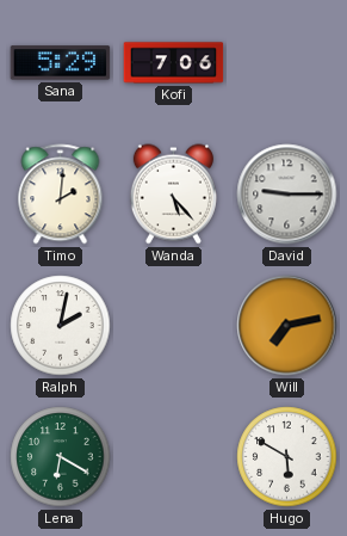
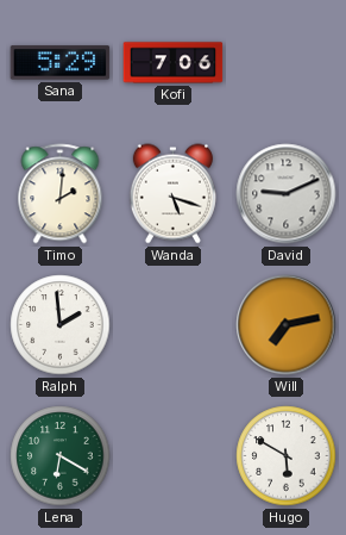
Wanda: 5:23 -> 5:18
David: 9:15 -> 9:11
Ralph: 2:02 -> 1:59
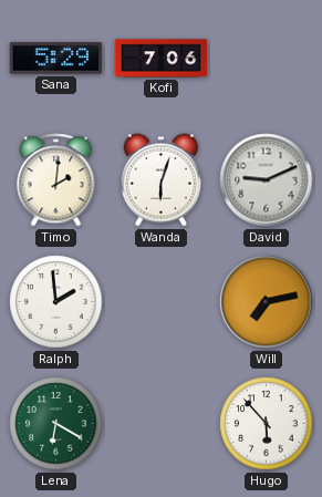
Wanda: 5:18 -> 6:03
Hugo: 5:50 -> 5:53
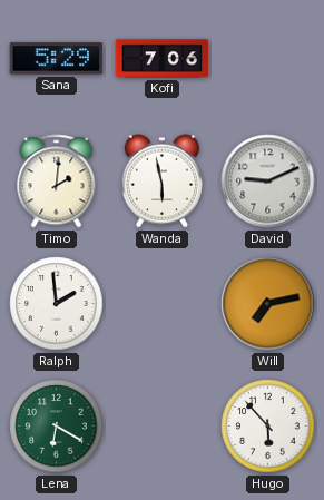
Wanda: 6:03 -> 5:58
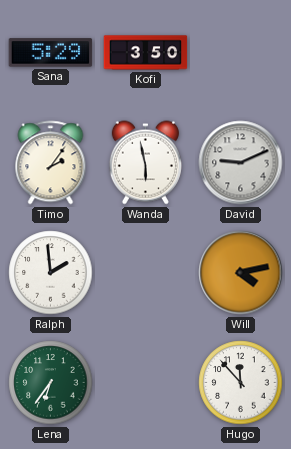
Kofi: 7:06 -> 3:50
Timo: 2:01 -> 2:06
Will: 7:13 -> 4:13
Lena: 6:20 -> 6:36
Hugo: 5:53 -> 11:53
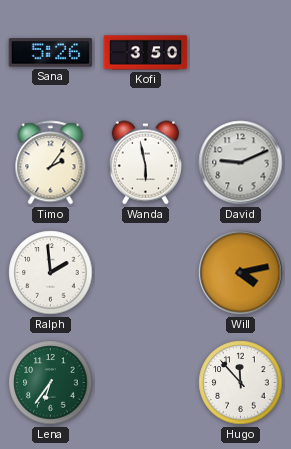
Sana: 5:29 -> 5:26
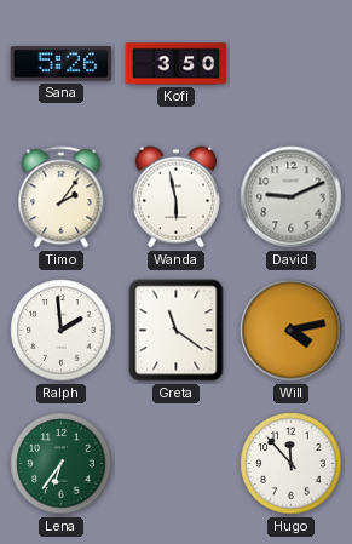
Greta: none -> 11:21
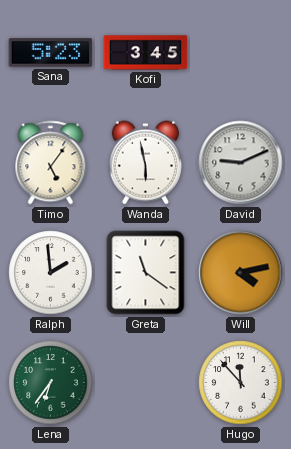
Sana: 5:26 -> 5:23
Kofi: 3:50 -> 3:45
Timo: 2:06 -> 5:06
